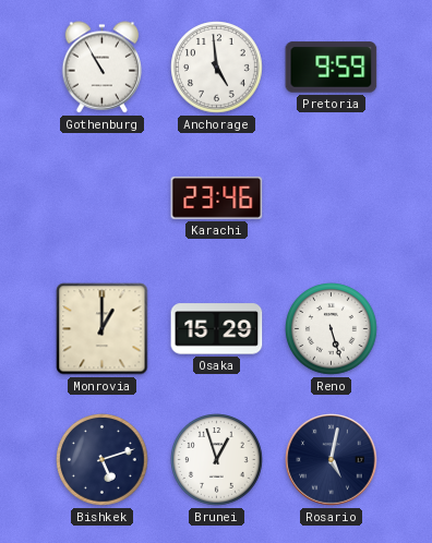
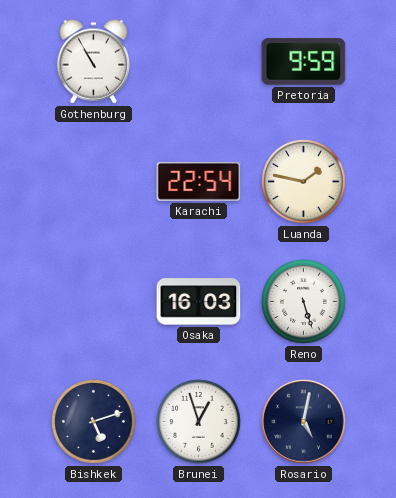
Anchorage: 4:59 -> none
Karachi: 23:46 -> 22:54
Luanda: none -> 1:47
Monrovia: 1:00 -> none
Osaka: 15:29 -> 16:03
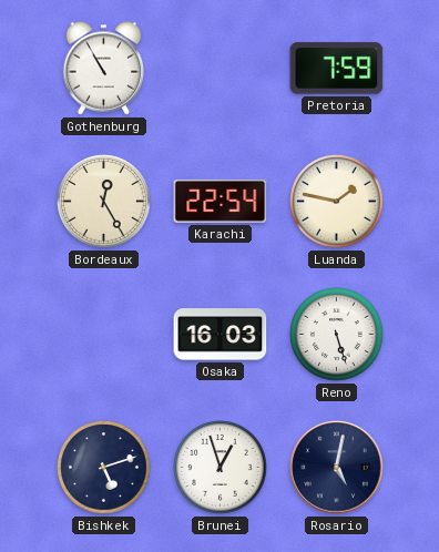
Pretoria: 9:59 -> 7:59
Bordeaux: none -> 12:25
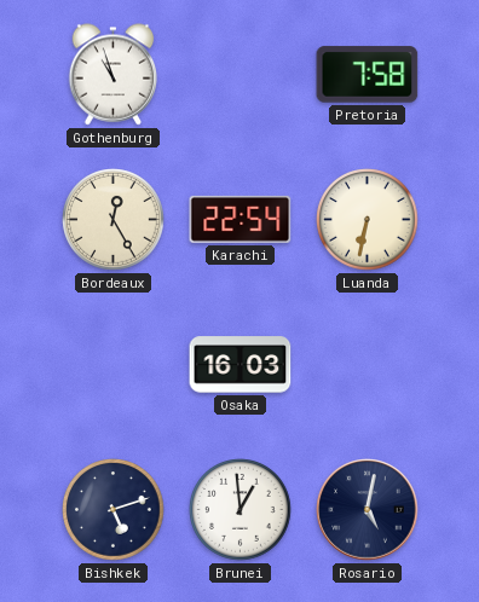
Gothenburg: 10:55 -> 10:57
Pretoria: 7:59 -> 7:58
Luanda: 1:47 -> 6:32
Reno: 5:27 -> none
Brunei: 12:57 -> 12:59
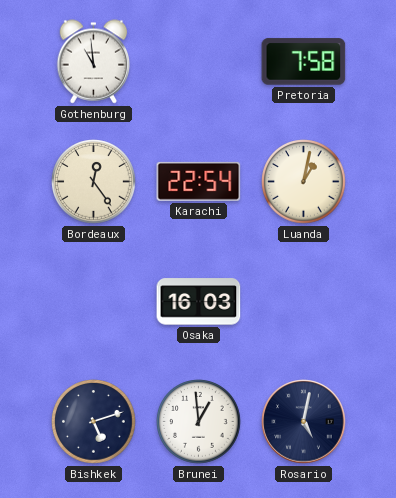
Gothenburg: 10:57 -> 10:59
Bordeaux: 12:25 -> 12:24
Luanda: 6:32 -> 1:02
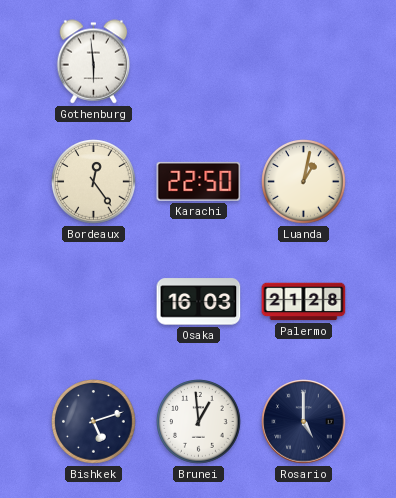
Gothenburg: 10:59 -> 5:59
Pretoria: 7:58 -> none
Karachi: 22:54 -> 22:50
Palermo: none -> 21:28
Rosario: 5:02 -> 5:00
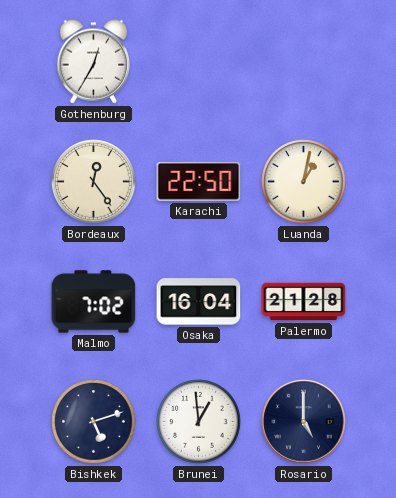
Gothenburg: 5:59 -> 12:35
Malmo: none -> 7:02
Osaka: 16:03 -> 16:04
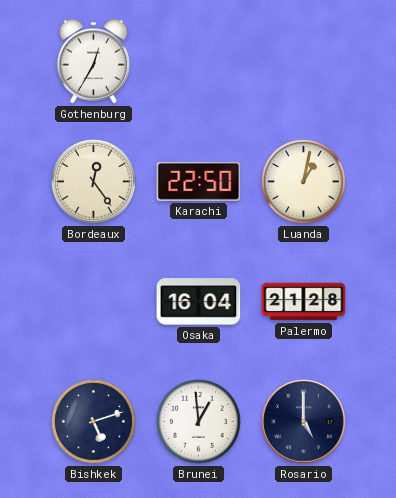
Malmo: 7:02 -> none
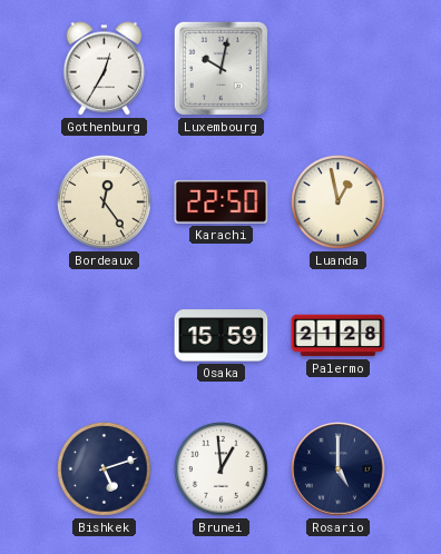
Luxembourg: none -> 10:02
Luanda: 1:02 -> 12:58
Osaka: 16:04 -> 15:59
